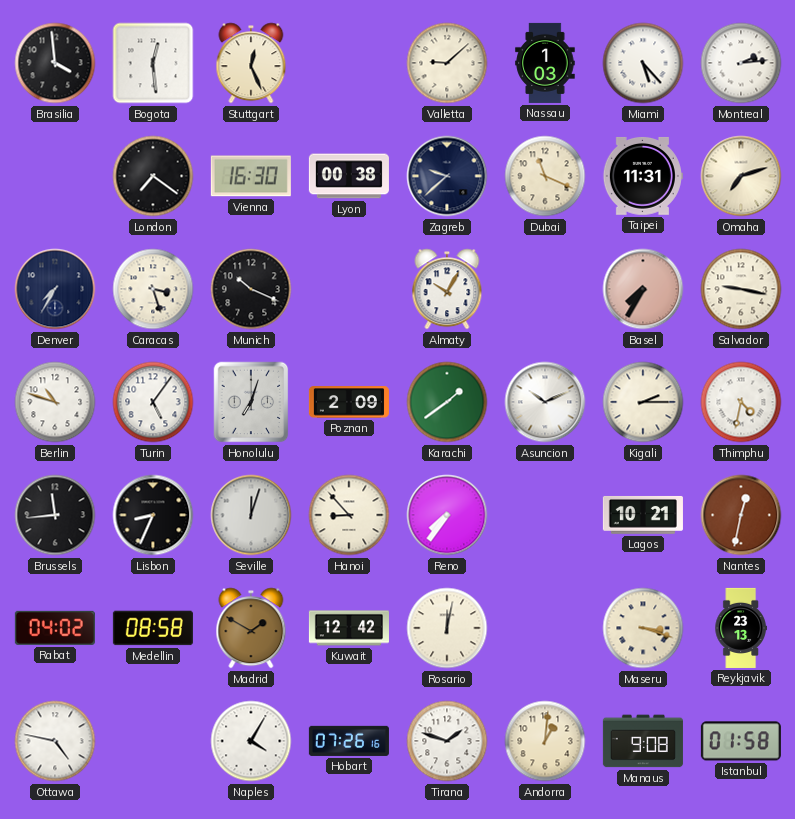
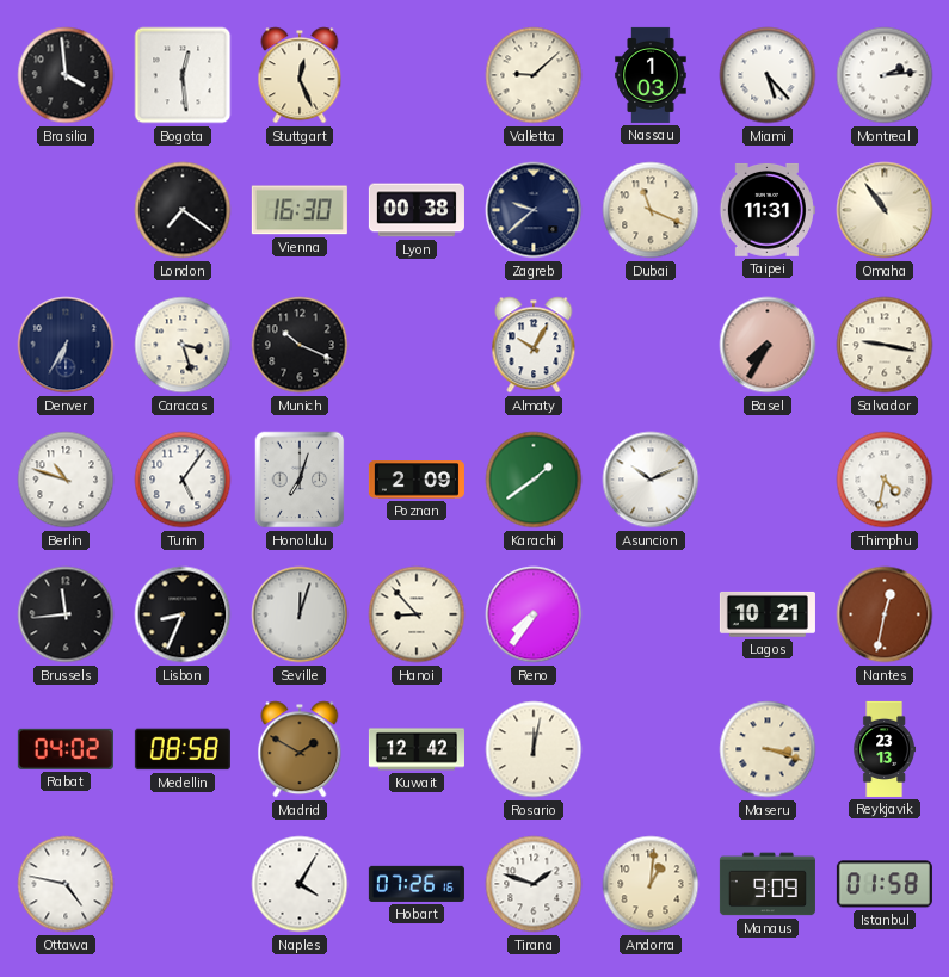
Omaha: 7:12 -> 10:54
Denver: 7:35 -> 6:35
Kigali: 2:15 -> none
Manaus: 9:08 -> 9:09
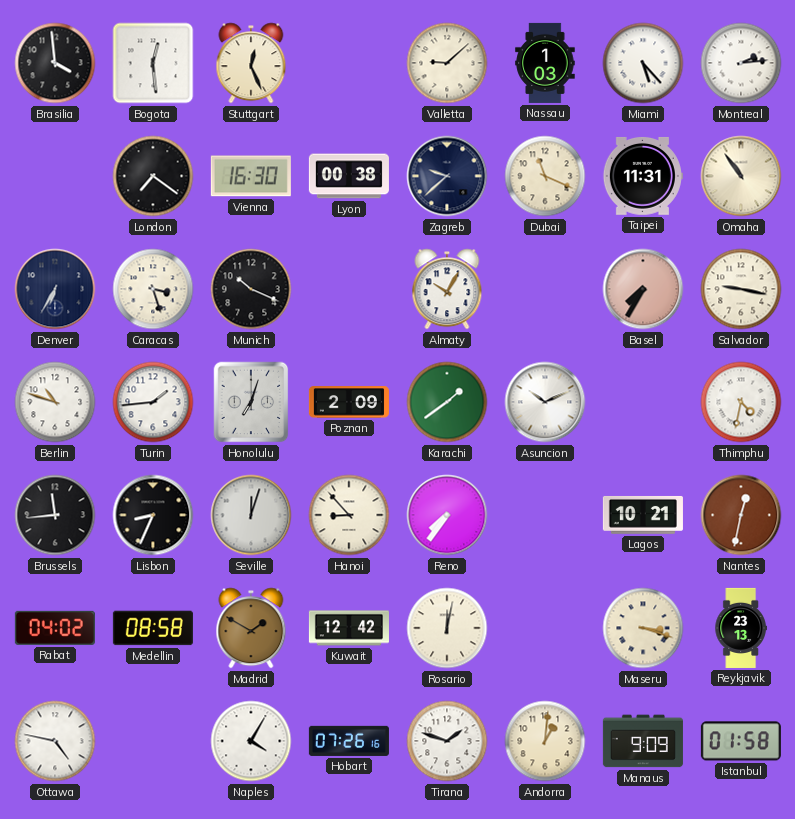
Turin: 5:06 -> 1:44
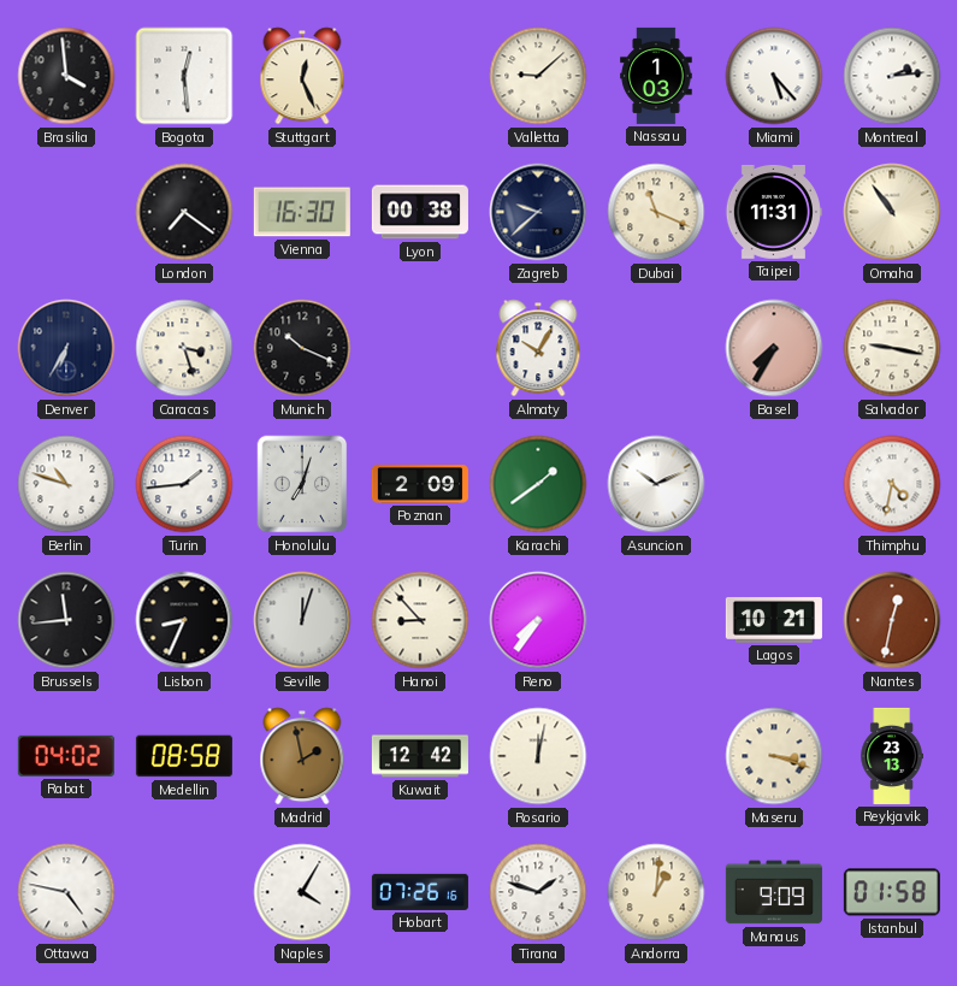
Madrid: 1:50 -> 1:58
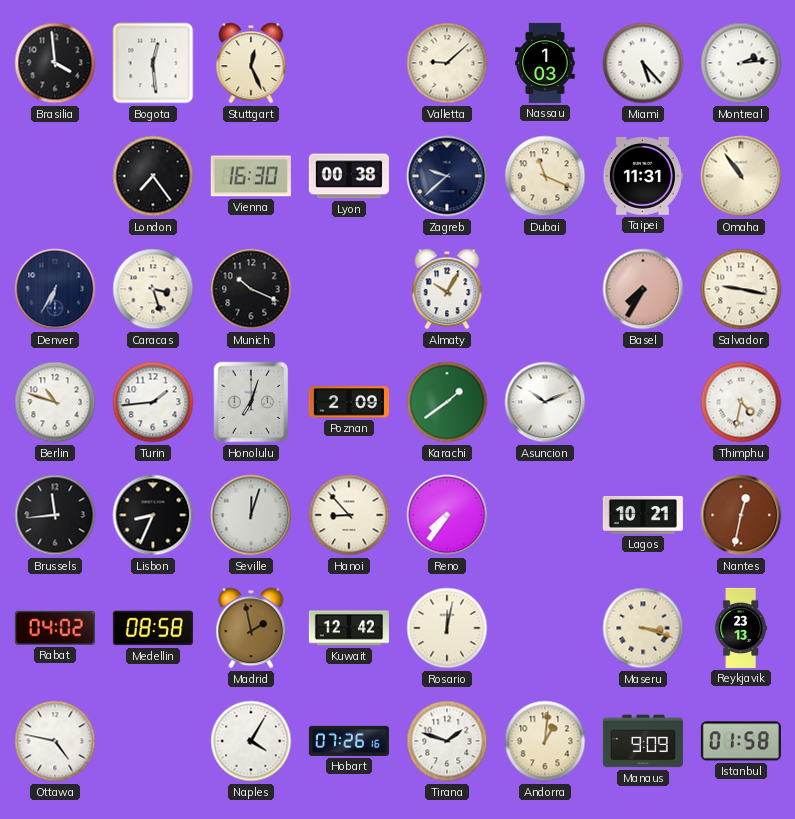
London: 7:21 -> 7:24
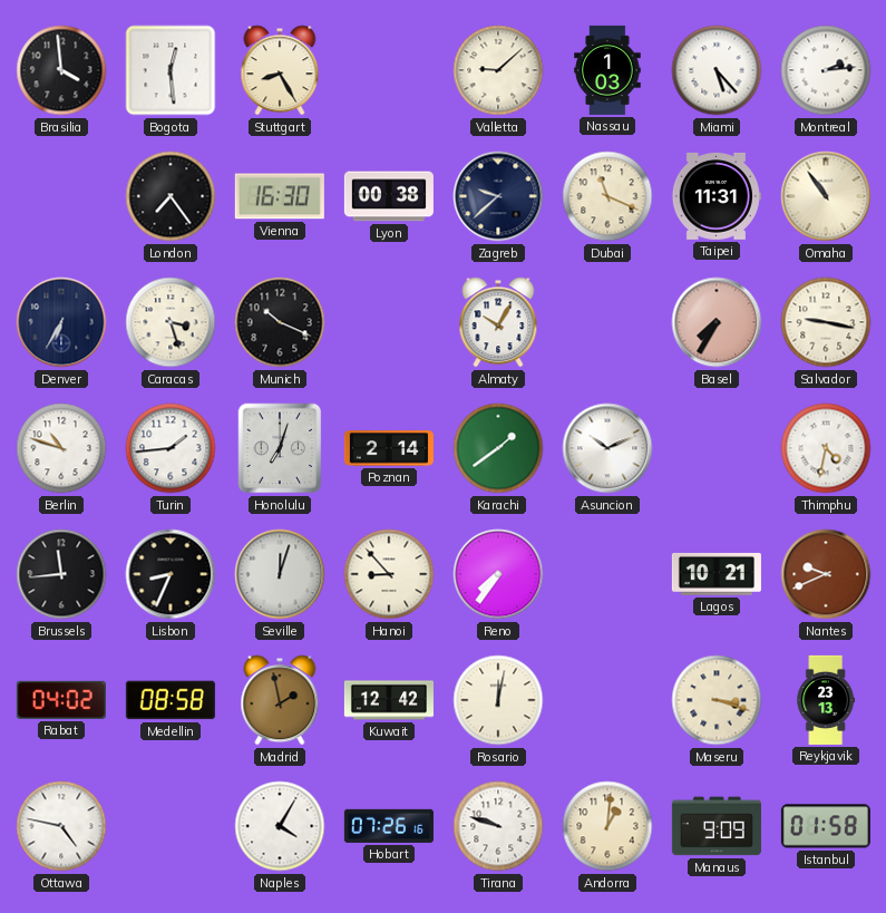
Stuttgart: 12:26 -> 8:25
Poznan: 2:09 -> 2:14
Nantes: 12:32 -> 9:41
Tirana: 1:48 -> 9:48
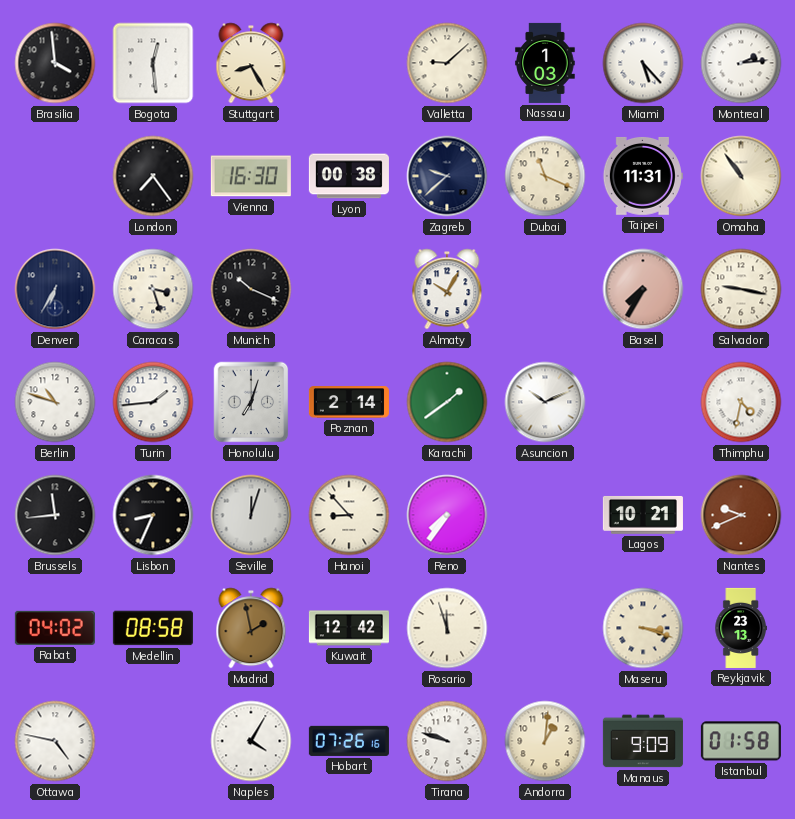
Rosario: 12:02 -> 11:57
